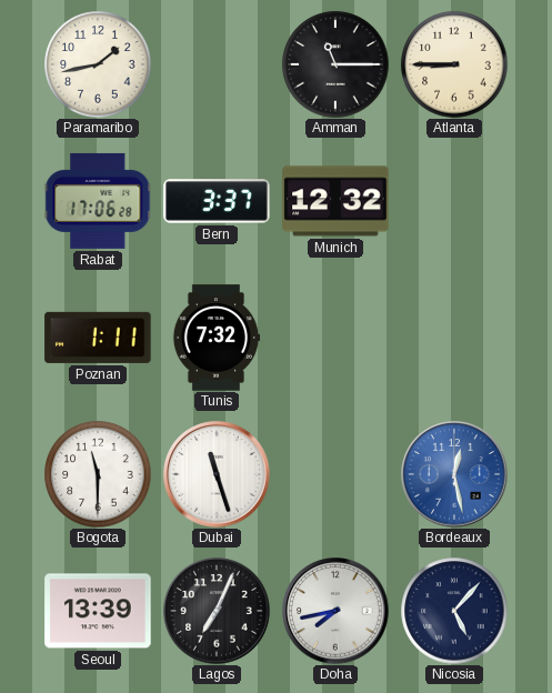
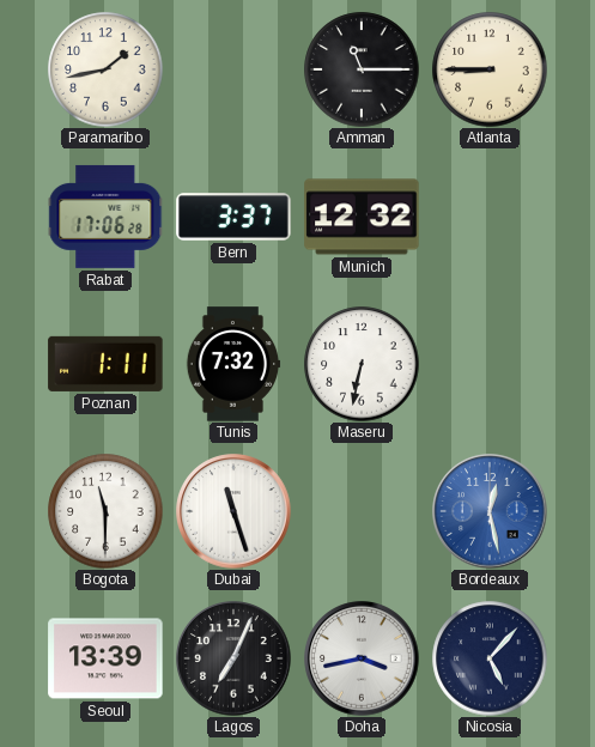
Maseru: none -> 6:32
Doha: 7:43 -> 3:43
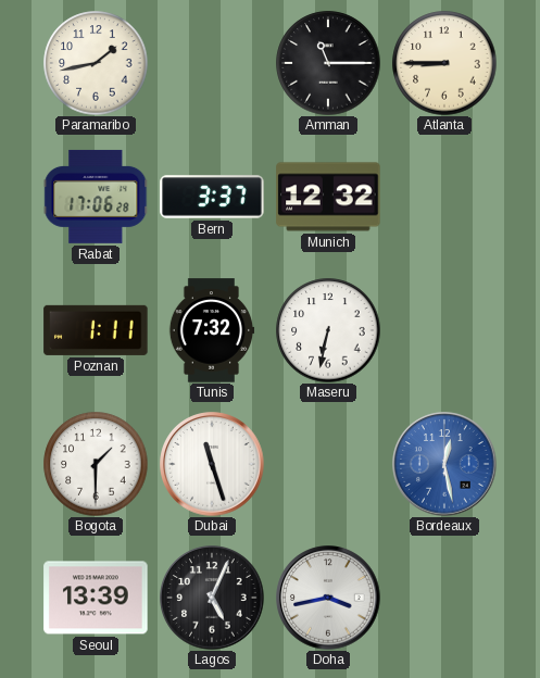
Bogota: 11:30 -> 1:30
Lagos: 7:04 -> 5:04
Nicosia: 5:07 -> none
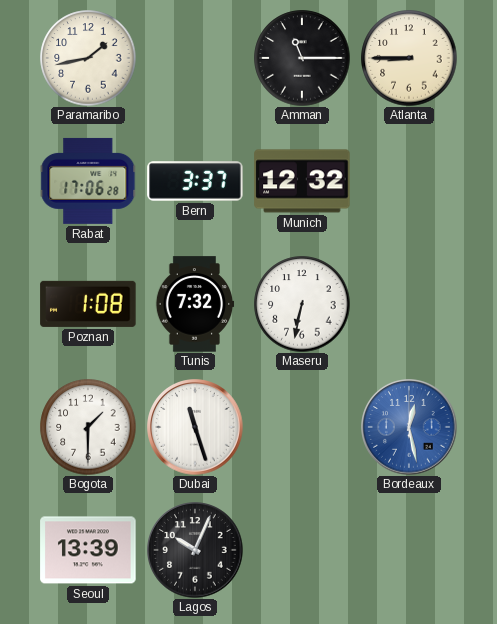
Poznan: 1:11 -> 1:08
Lagos: 5:04 -> 10:04
Doha: 3:43 -> none
